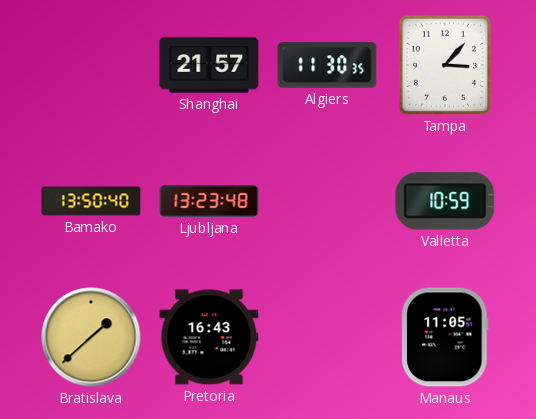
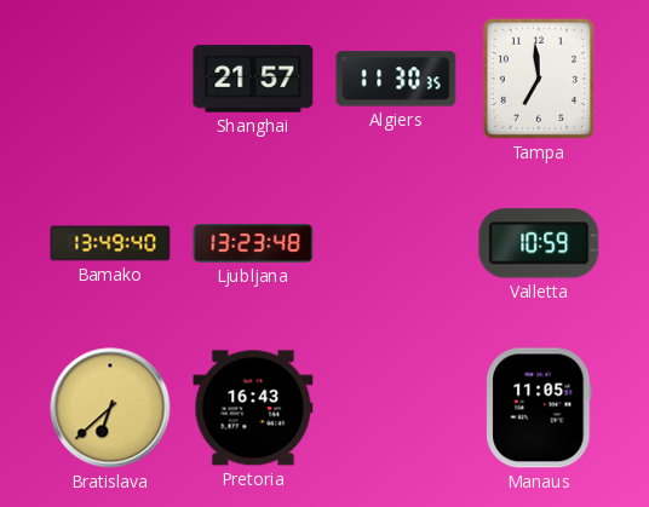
Tampa: 3:07 -> 6:59
Bamako: 13:50 -> 13:49
Bratislava: 1:38 -> 6:38
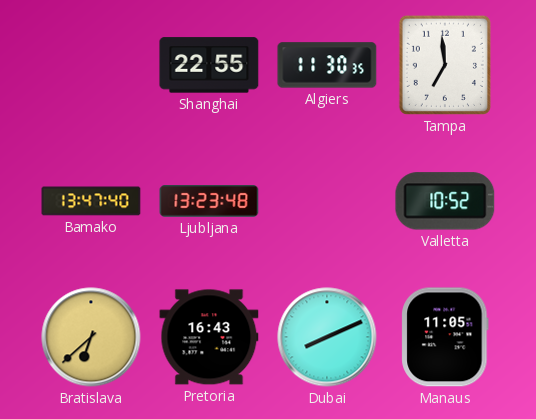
Shanghai: 21:57 -> 22:55
Bamako: 13:49 -> 13:47
Valletta: 10:59 -> 10:52
Dubai: none -> 8:11
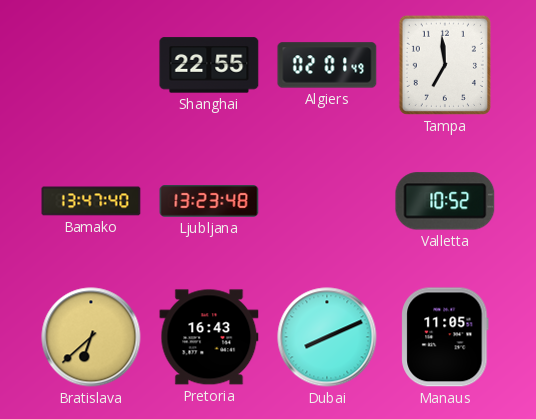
Algiers: 11:30 -> 02:01
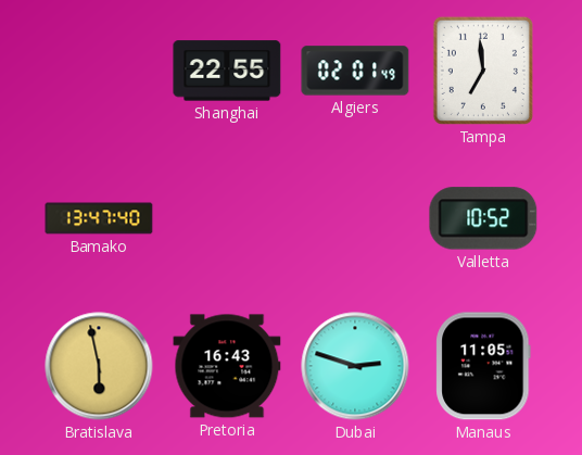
Ljubljana: 13:23 -> none
Bratislava: 6:38 -> 5:58
Dubai: 8:11 -> 2:48
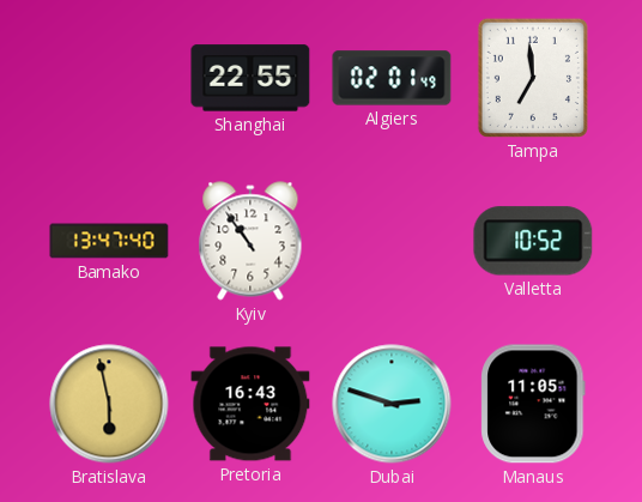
Kyiv: none -> 10:54
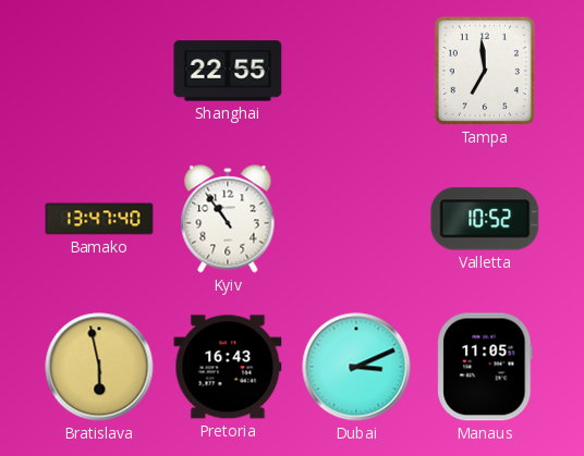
Algiers: 02:01 -> none
Dubai: 2:48 -> 3:11
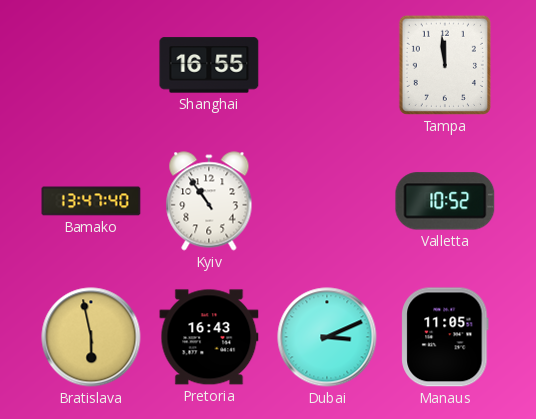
Shanghai: 22:55 -> 16:55
Tampa: 6:59 -> 11:59
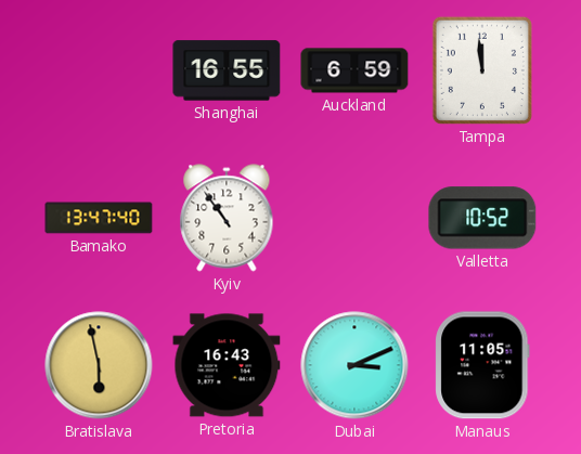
Auckland: none -> 6:59
